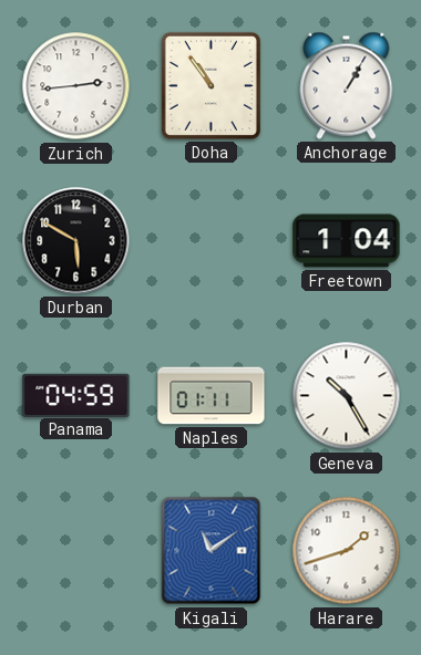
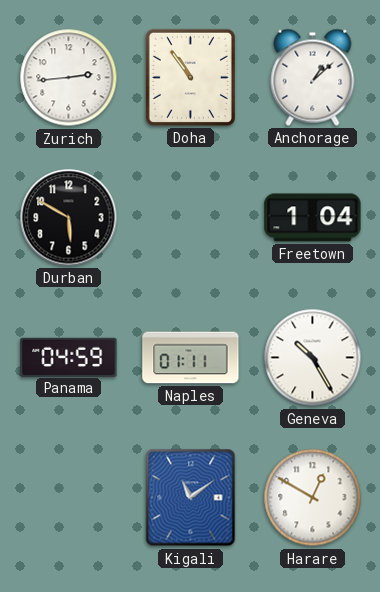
Anchorage: 1:05 -> 1:08
Harare: 1:42 -> 12:50
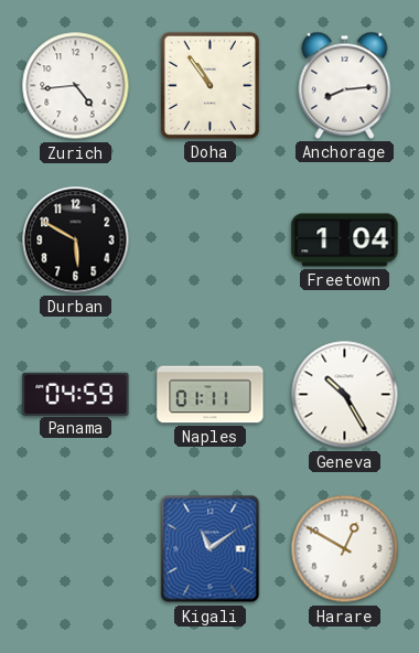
Zurich: 2:44 -> 4:44
Anchorage: 1:08 -> 8:14
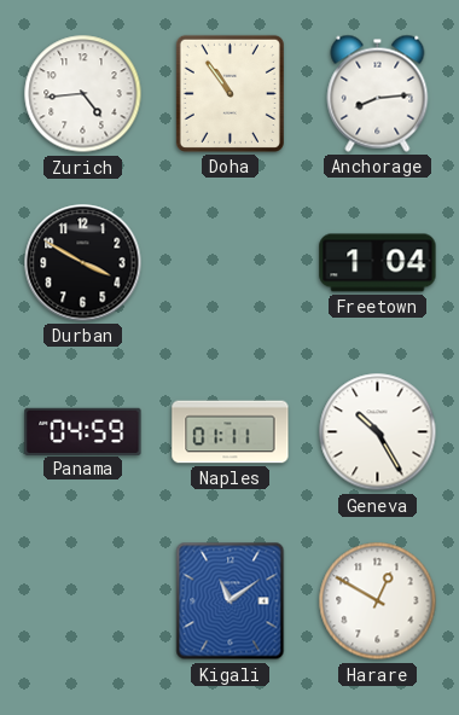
Durban: 5:50 -> 3:50
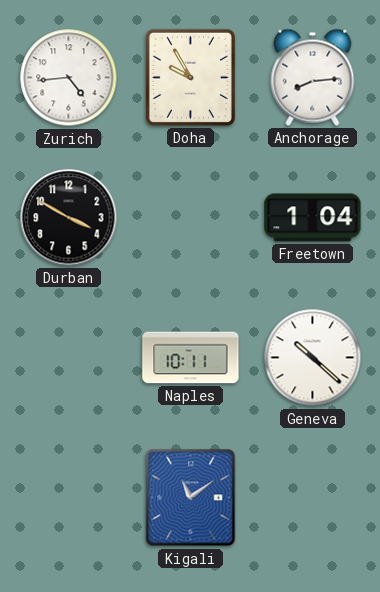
Doha: 10:54 -> 9:55
Panama: 04:59 -> none
Naples: 01:11 -> 10:11
Geneva: 10:25 -> 10:22
Harare: 12:50 -> none
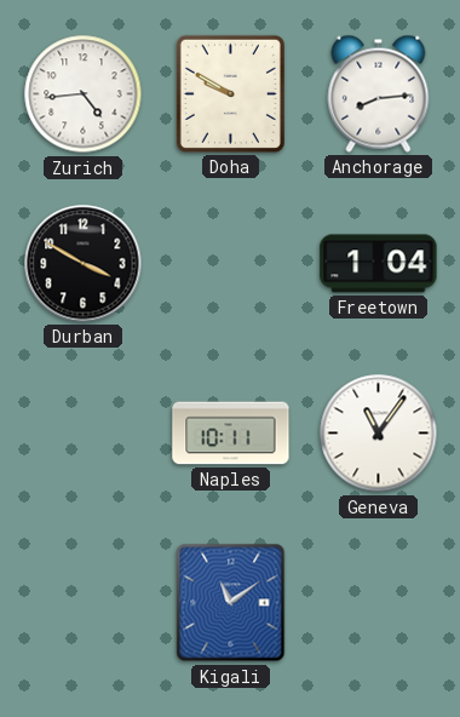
Doha: 9:55 -> 9:50
Geneva: 10:22 -> 11:06
